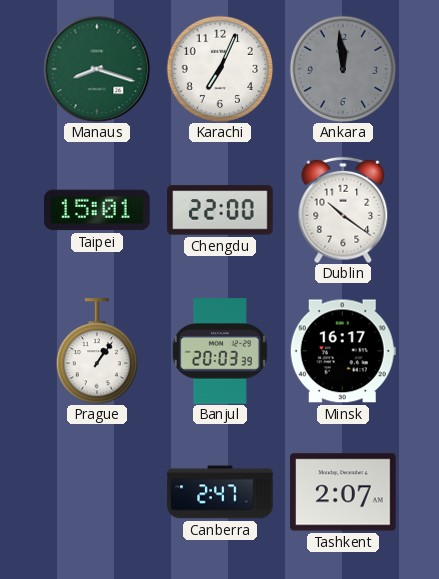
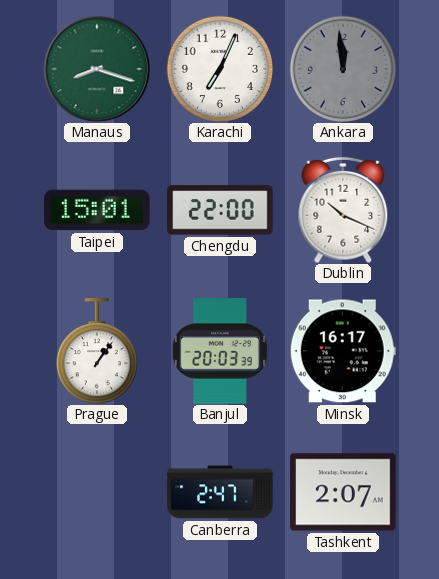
Dublin: 10:21 -> 10:19
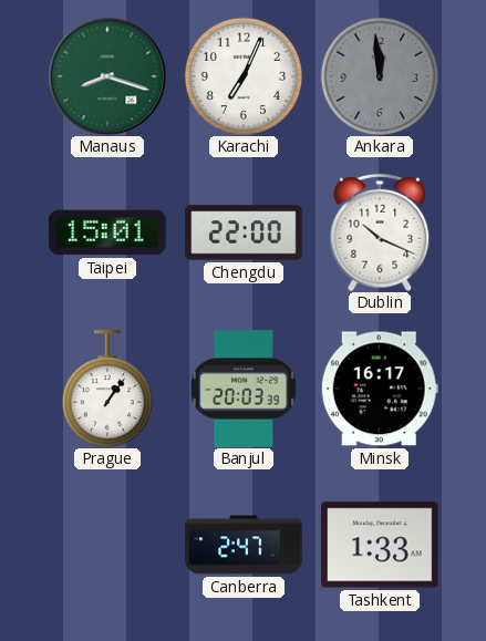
Tashkent: 2:07 -> 1:33
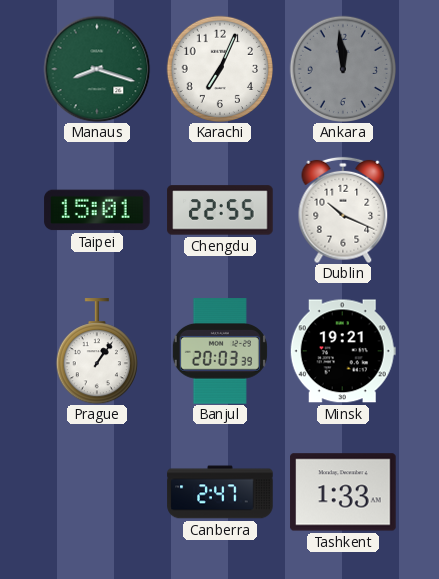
Chengdu: 22:00 -> 22:55
Minsk: 16:17 -> 19:21
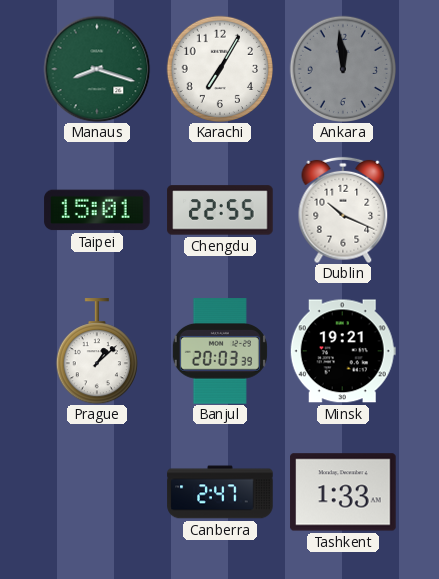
Karachi: 7:04 -> 7:05
Prague: 1:06 -> 1:08
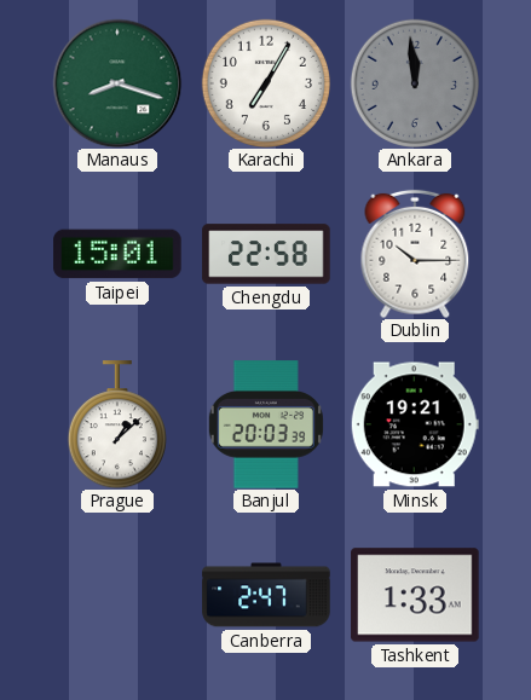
Chengdu: 22:55 -> 22:58
Dublin: 10:19 -> 10:15
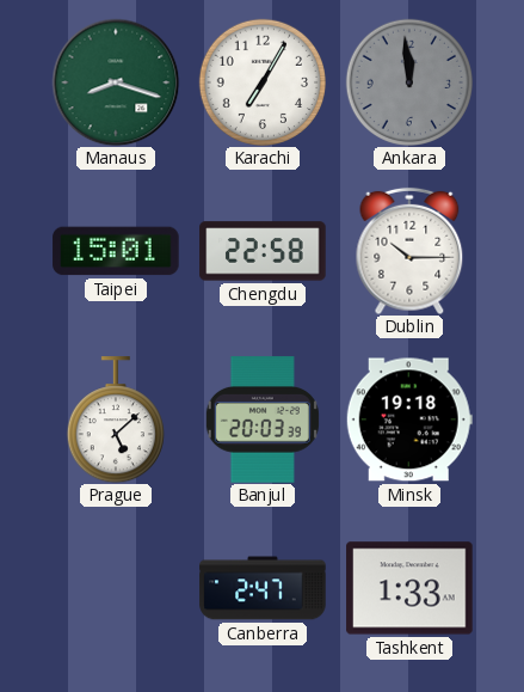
Prague: 1:08 -> 5:08
Minsk: 19:21 -> 19:18
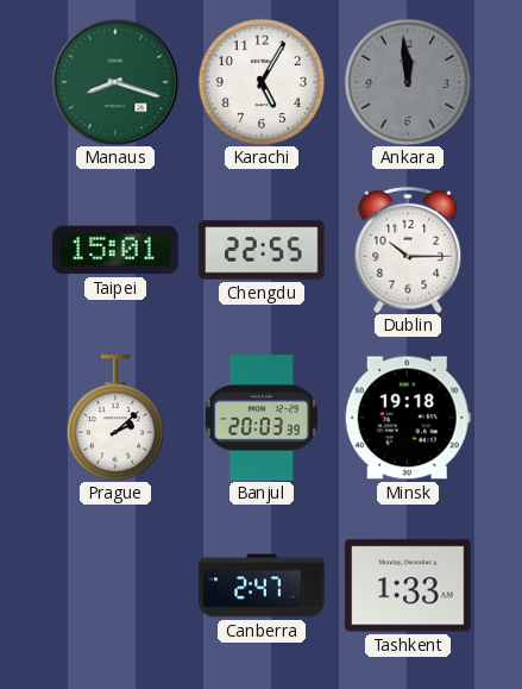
Karachi: 7:05 -> 5:05
Chengdu: 22:58 -> 22:55
Prague: 5:08 -> 2:08
